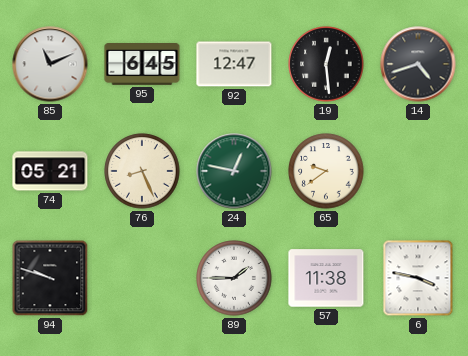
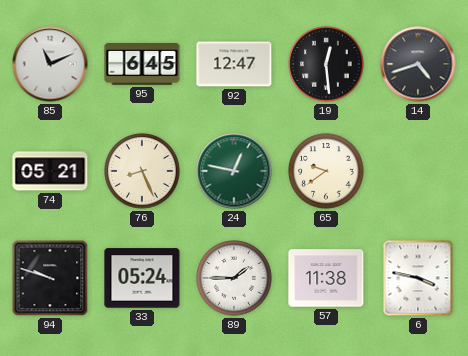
33: none -> 05:24
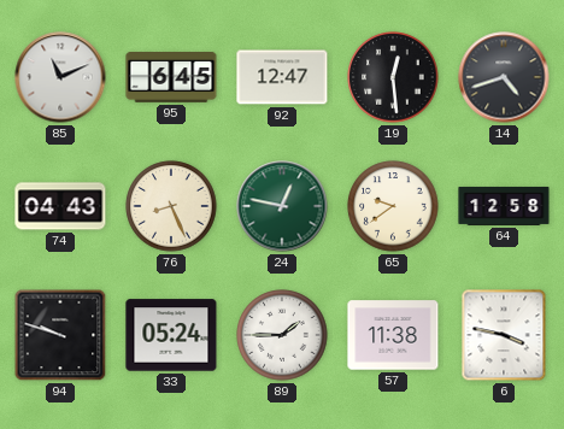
74: 05:21 -> 04:43
64: none -> 12:58
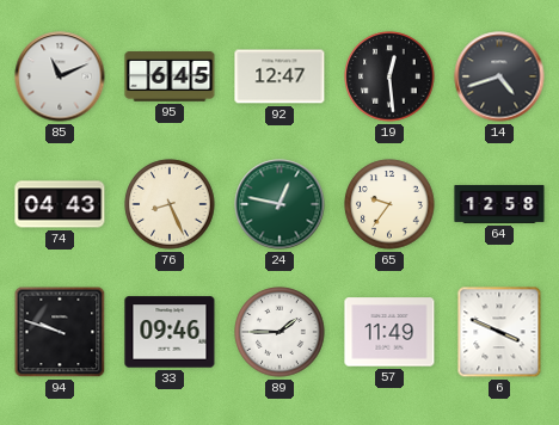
65: 9:39 -> 9:36
33: 05:24 -> 09:46
57: 11:38 -> 11:49
6: 3:47 -> 3:49
